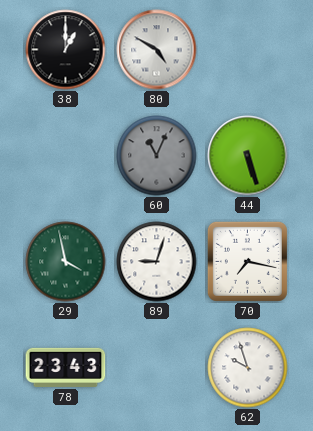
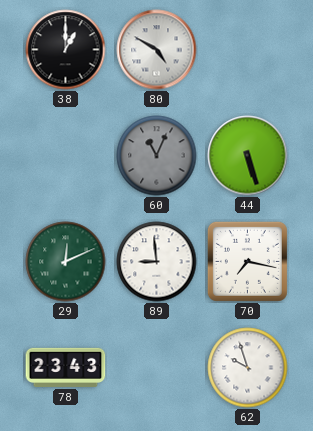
29: 3:58 -> 12:11
89: 9:03 -> 8:59
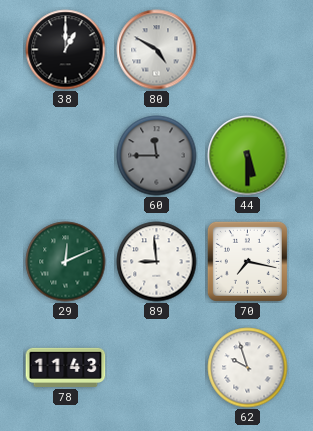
60: 11:04 -> 11:45
44: 5:27 -> 5:30
78: 23:43 -> 11:43
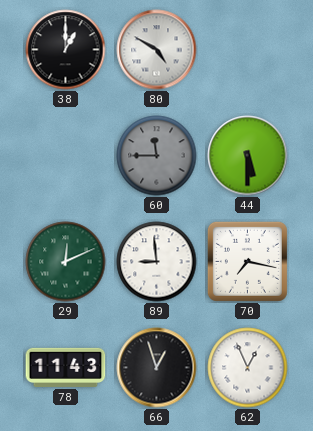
66: none -> 12:57
62: 9:57 -> 12:56
